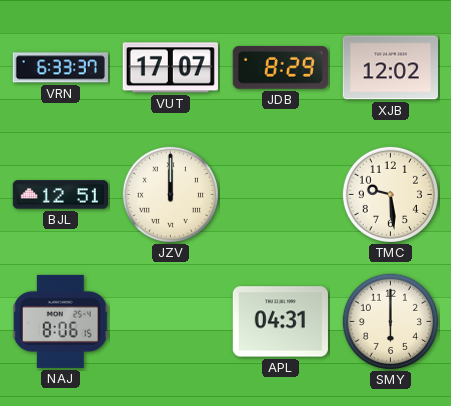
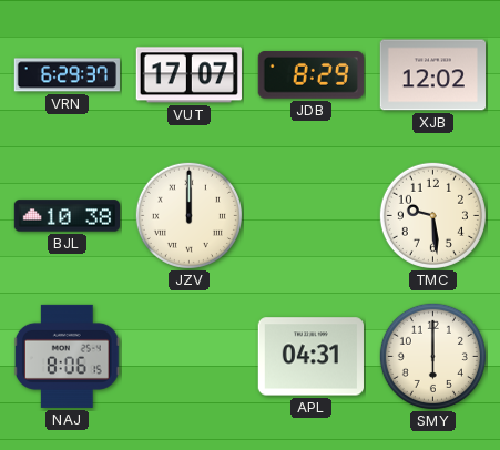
VRN: 6:33 -> 6:29
BJL: 12:51 -> 10:38
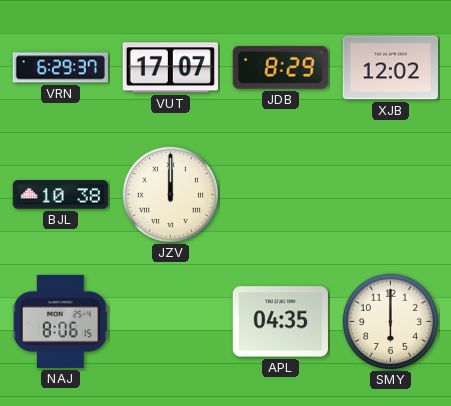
TMC: 9:29 -> none
APL: 04:31 -> 04:35
